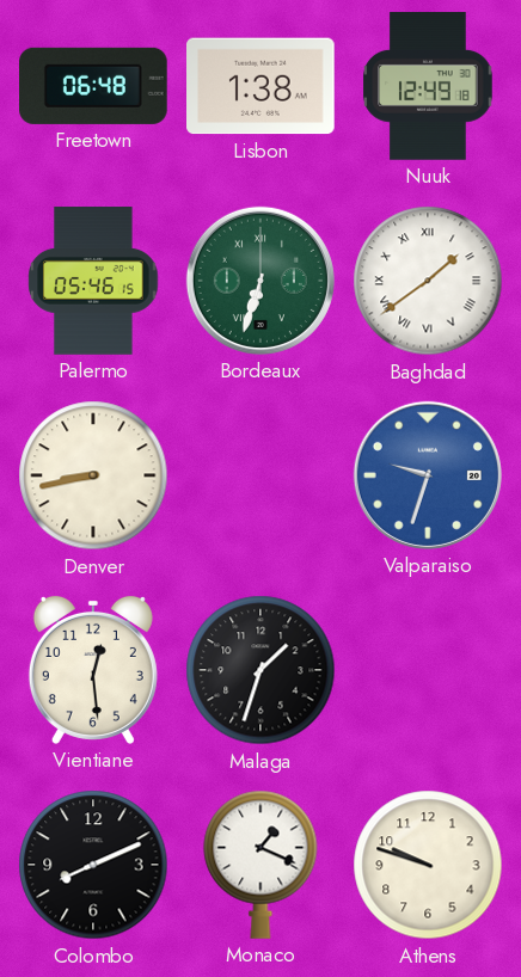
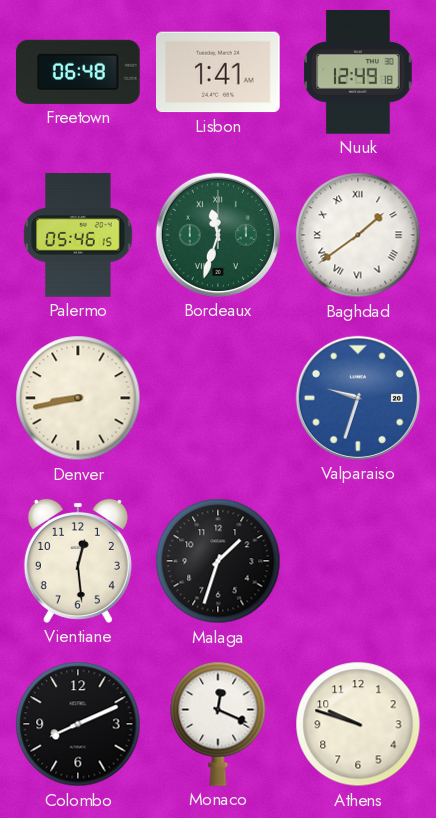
Lisbon: 1:38 -> 1:41
Bordeaux: 6:33 -> 11:33
Monaco: 1:19 -> 12:19
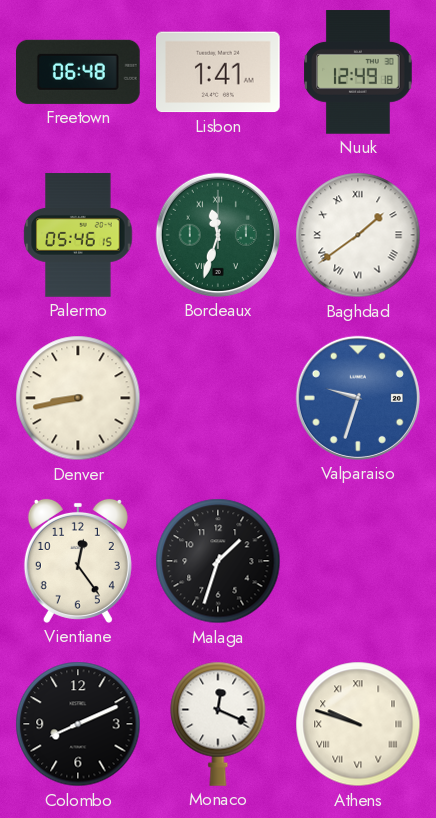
Vientiane: 12:29 -> 12:24
Athens numerals: Arabic -> Roman
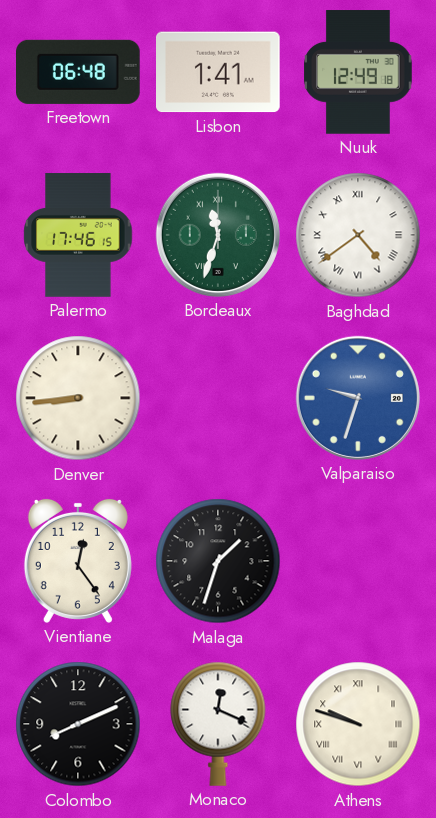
Palermo: 05:46 -> 17:46
Baghdad: 1:39 -> 4:39
Denver: 8:43 -> 8:44
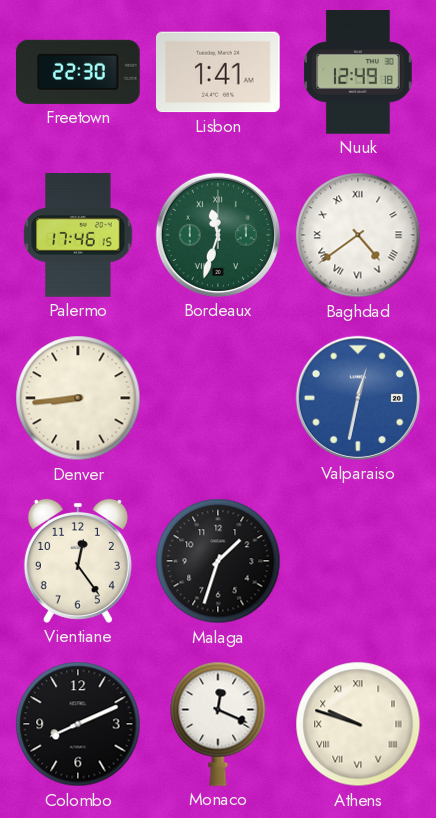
Freetown: 06:48 -> 22:30
Valparaiso: 9:33 -> 12:32
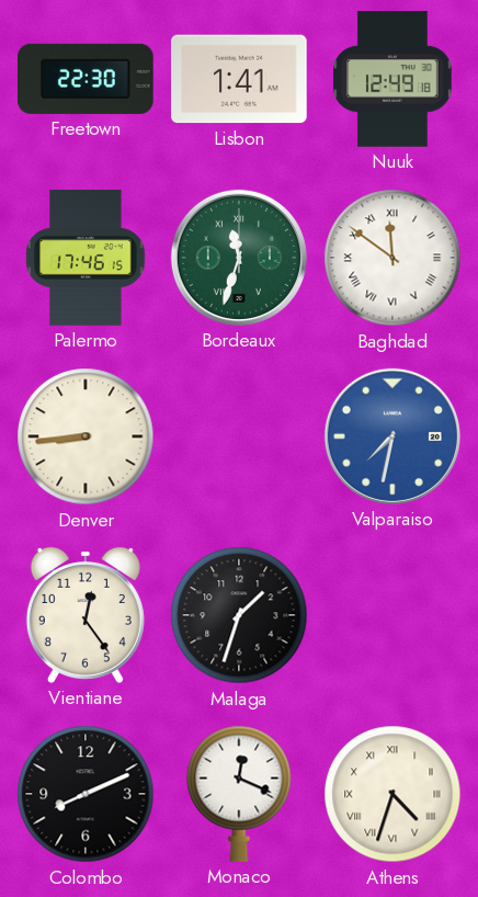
Baghdad: 4:39 -> 11:51
Valparaiso: 12:32 -> 7:32
Athens: 9:48 -> 4:33
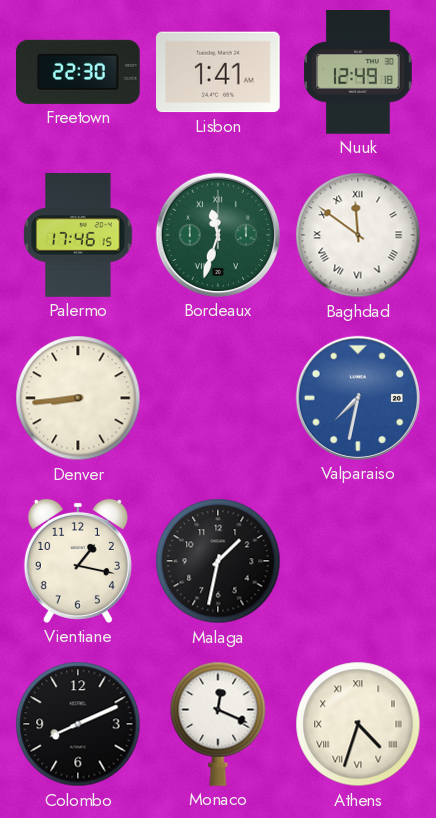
Vientiane: 12:24 -> 1:17
Malaga: 1:33 -> 1:32
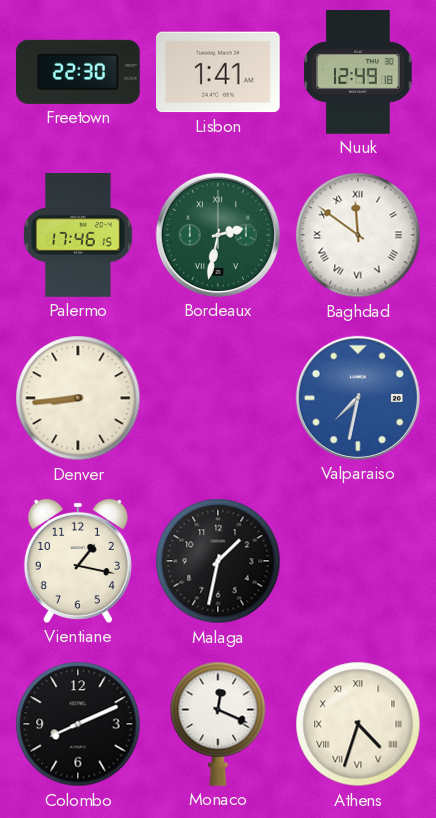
Bordeaux: 11:33 -> 2:32
